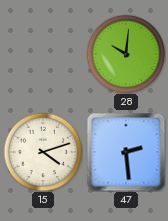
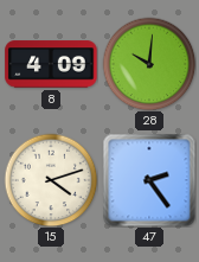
8: none -> 4:09
47: 2:29 -> 2:24
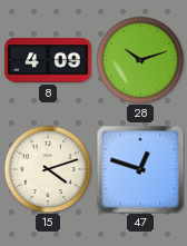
28: 10:01 -> 10:12
47: 2:24 -> 12:48
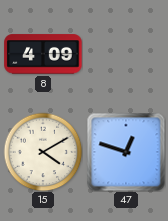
28: 10:12 -> none
15: 4:12 -> 4:10
